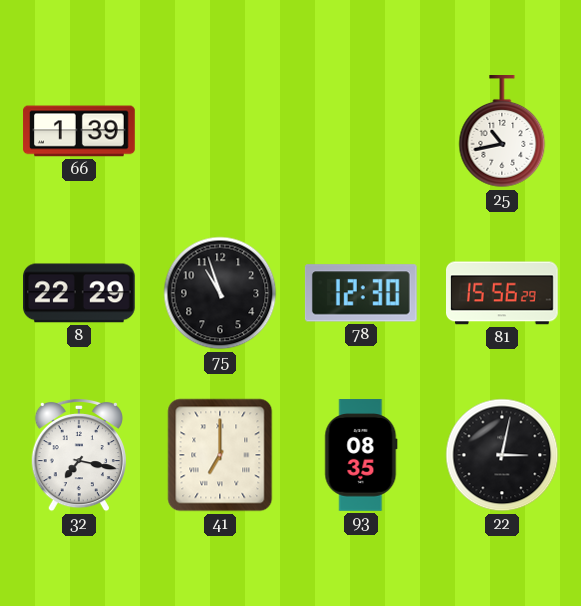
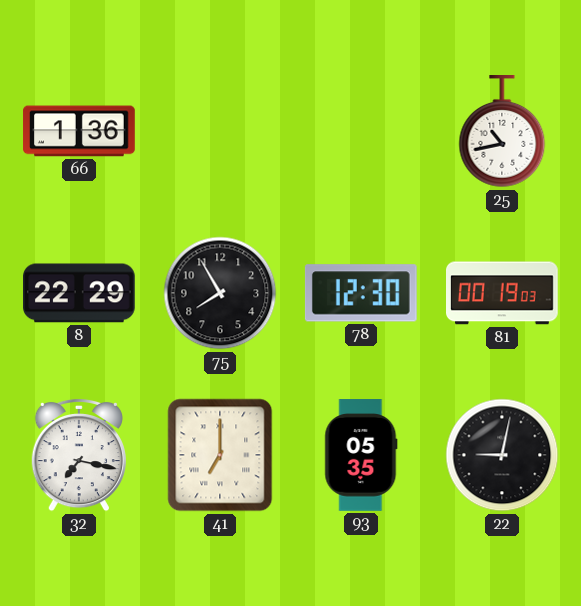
66: 1:39 -> 1:36
75: 10:57 -> 7:55
81: 15:56 -> 00:19
93: 08:35 -> 05:35
22: 3:02 -> 9:02
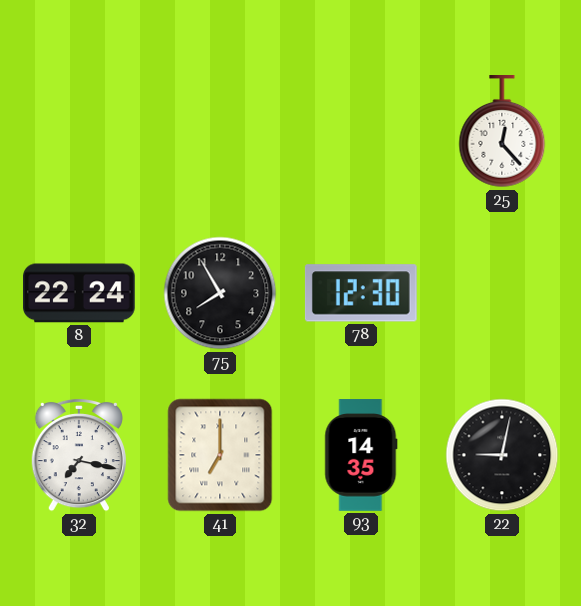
66: 1:36 -> none
25: 10:43 -> 12:23
8: 22:29 -> 22:24
81: 00:19 -> none
93: 05:35 -> 14:35
